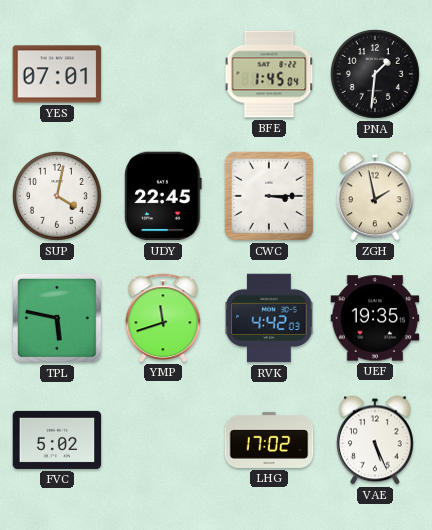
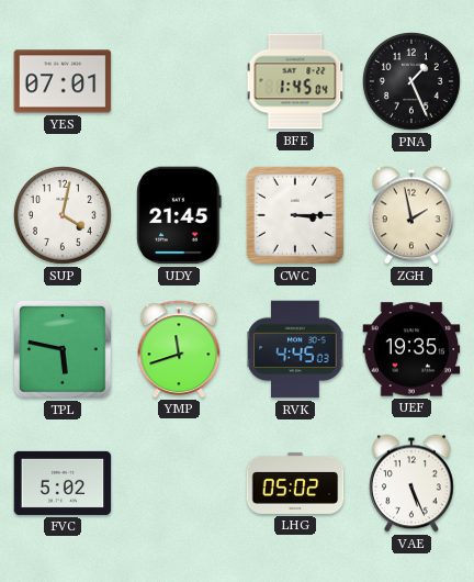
PNA: 1:31 -> 1:26
UDY: 22:45 -> 21:45
RVK: 4:42 -> 4:45
LHG: 17:02 -> 05:02
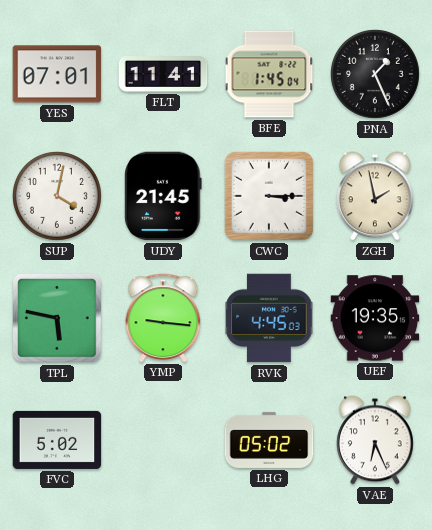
FLT: none -> 11:41
YMP: 11:42 -> 9:16
VAE: 5:26 -> 6:26
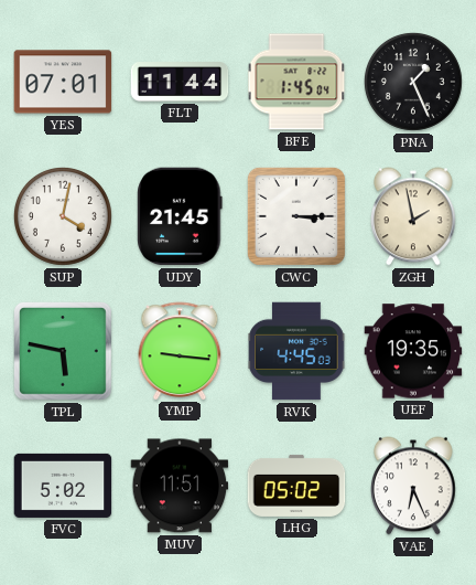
FLT: 11:41 -> 11:44
MUV: none -> 11:51
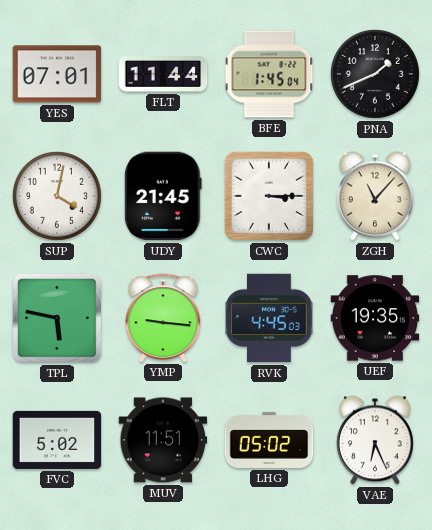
PNA: 1:26 -> 1:41
ZGH: 1:58 -> 11:07
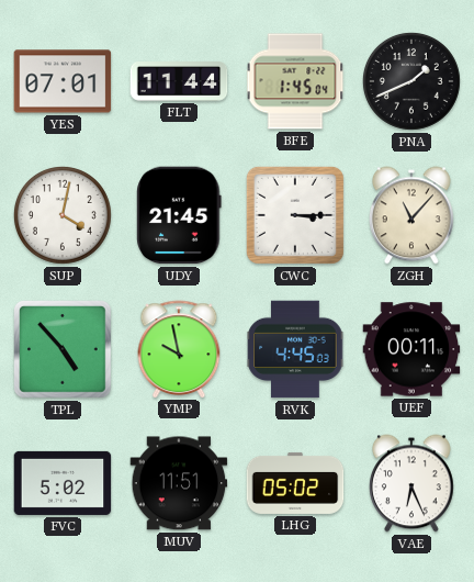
TPL: 5:47 -> 4:53
YMP: 9:16 -> 9:58
UEF: 19:35 -> 00:11
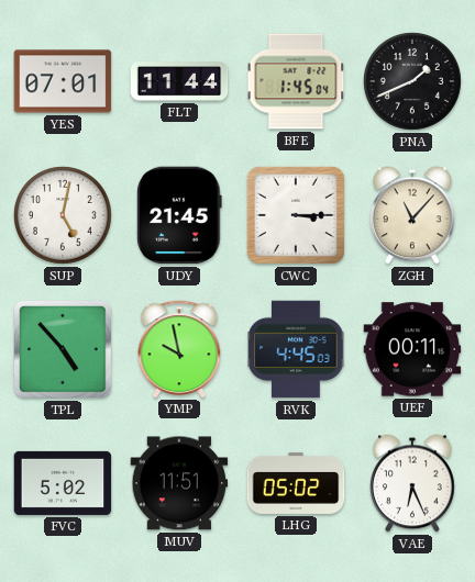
SUP: 4:02 -> 5:02
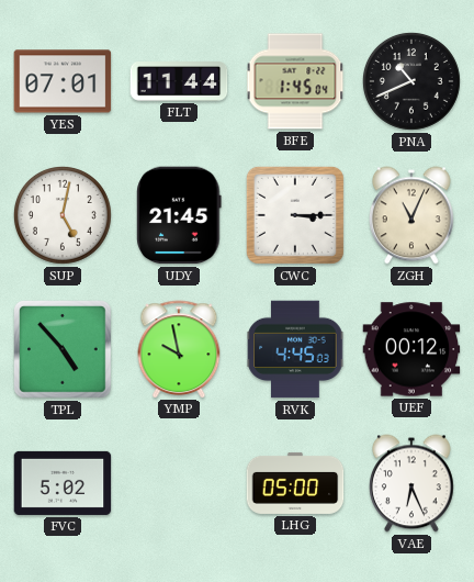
PNA: 1:41 -> 10:41
ZGH: 11:07 -> 11:04
UEF: 00:11 -> 00:12
MUV: 11:51 -> none
LHG: 05:02 -> 05:00
